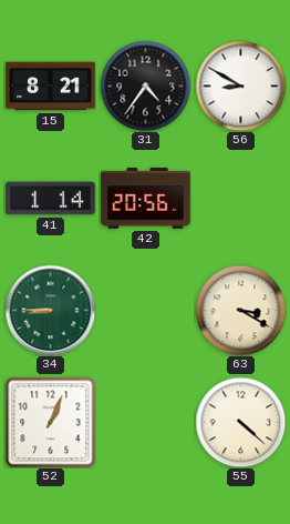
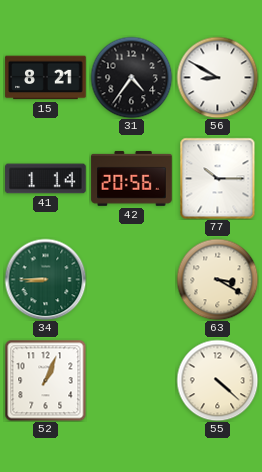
77: none -> 10:15
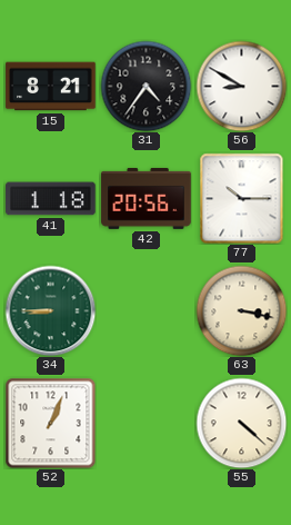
41: 1:14 -> 1:18
63: 3:20 -> 3:17
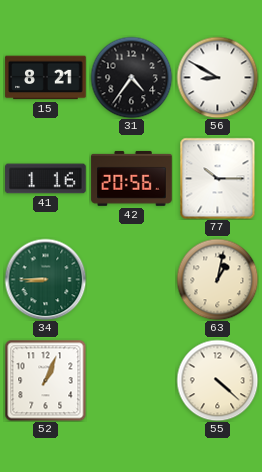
41: 1:18 -> 1:16
63: 3:17 -> 1:02
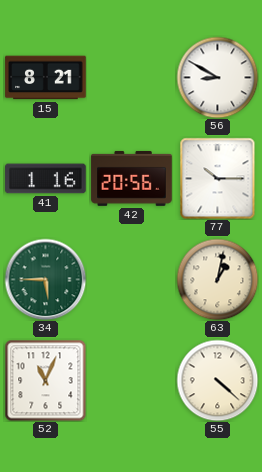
31: 4:36 -> none
34: 8:45 -> 5:45
52: 1:04 -> 11:04
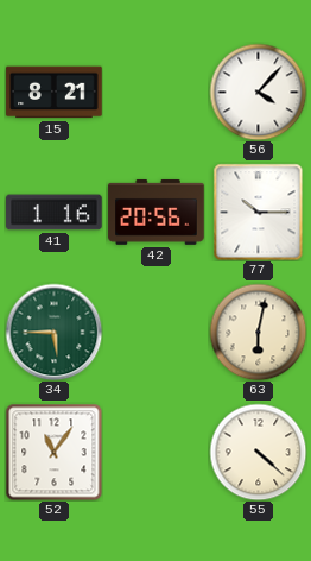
56: 8:50 -> 4:07
63: 1:02 -> 6:02
52: 11:04 -> 11:06
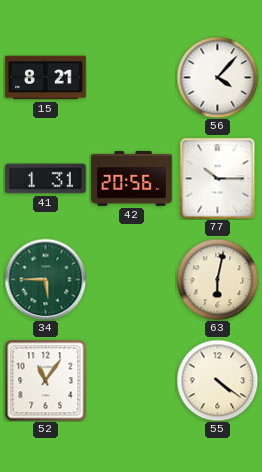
41: 1:16 -> 1:31
55: 4:22 -> 4:21
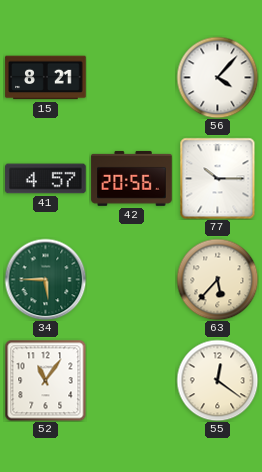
41: 1:31 -> 4:57
63: 6:02 -> 5:37
55: 4:21 -> 12:21
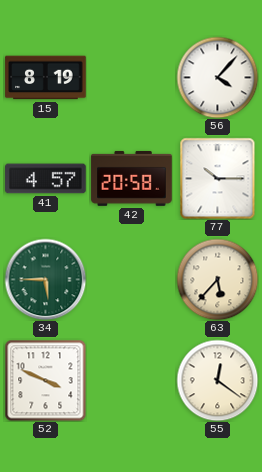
15: 8:21 -> 8:19
42: 20:56 -> 20:58
52: 11:06 -> 3:49
